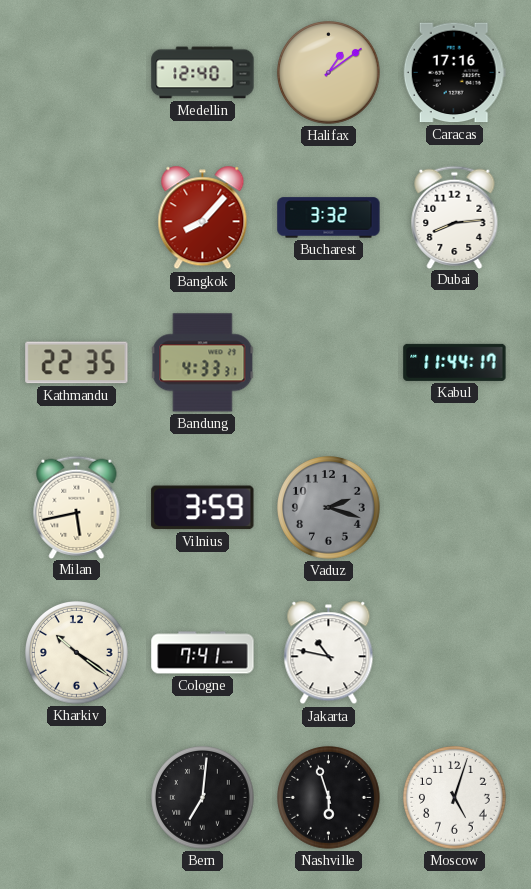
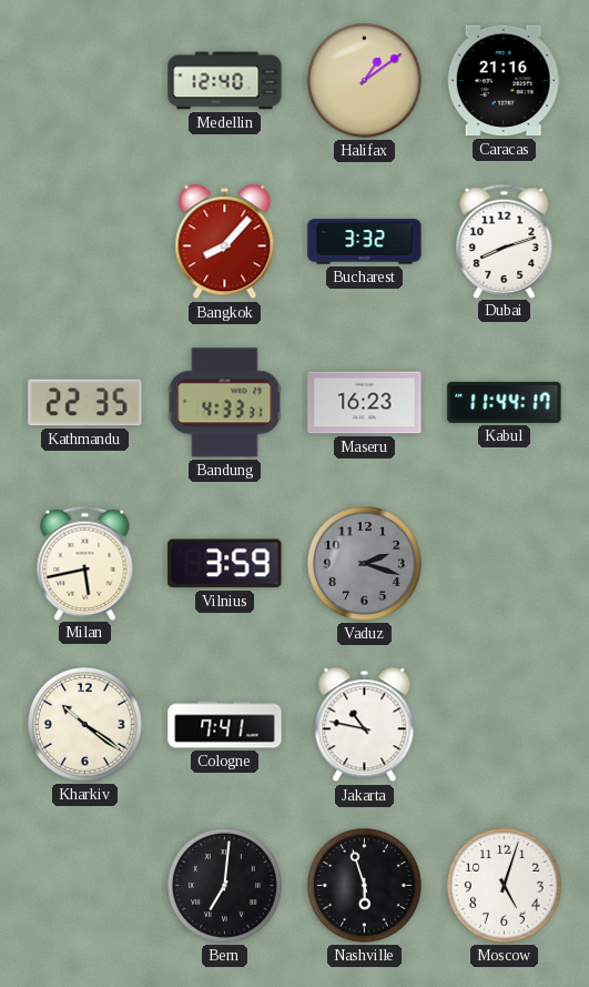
Caracas: 17:16 -> 21:16
Dubai: 8:14 -> 8:12
Maseru: none -> 16:23
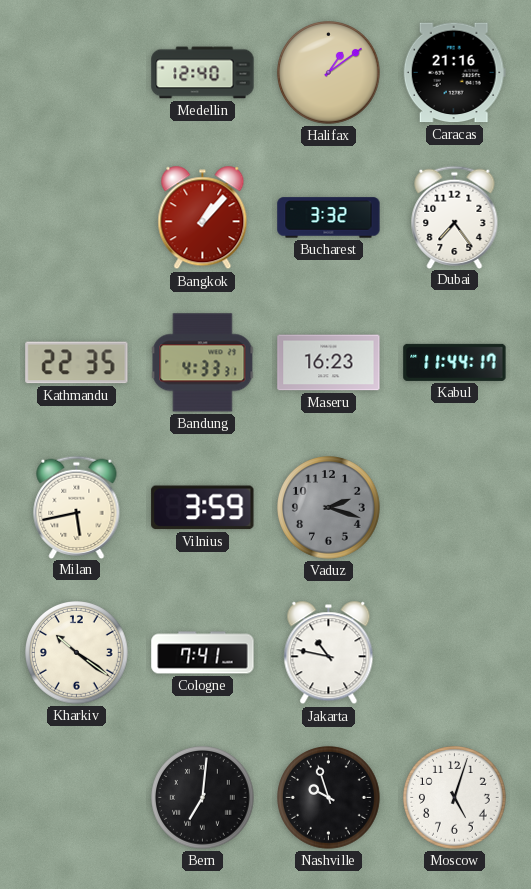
Bangkok: 8:07 -> 1:07
Dubai: 8:12 -> 7:24
Nashville: 5:57 -> 9:57
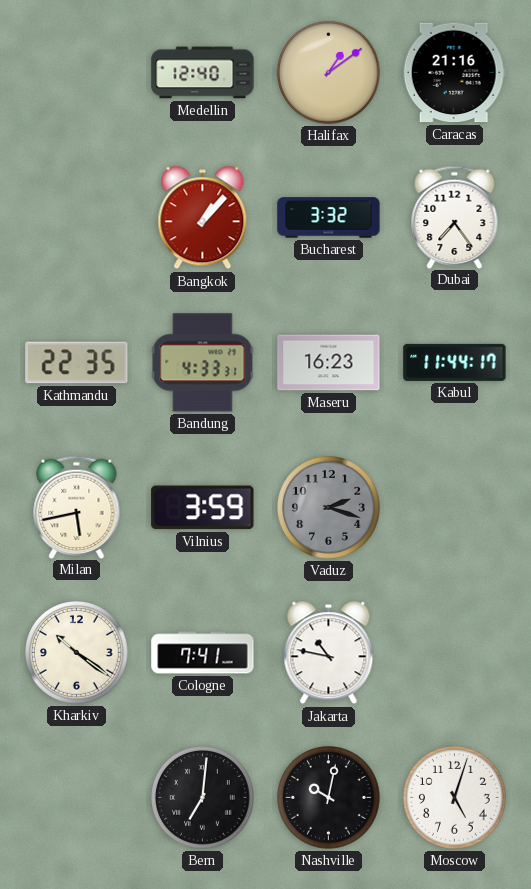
Nashville: 9:57 -> 10:02
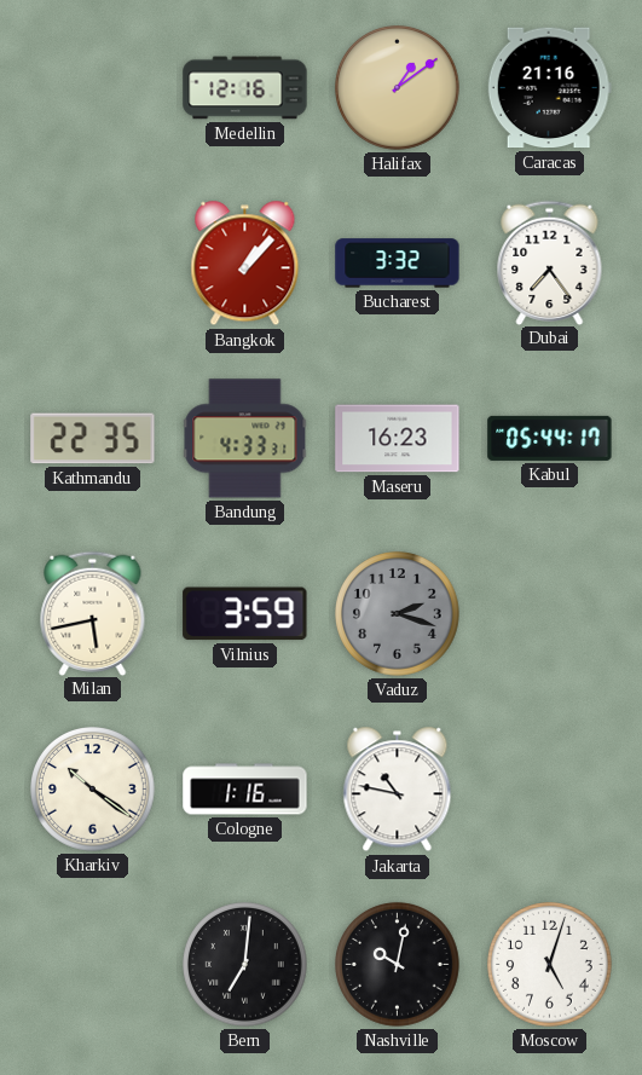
Medellin: 12:40 -> 12:16
Kabul: 11:44 -> 05:44
Cologne: 7:41 -> 1:16
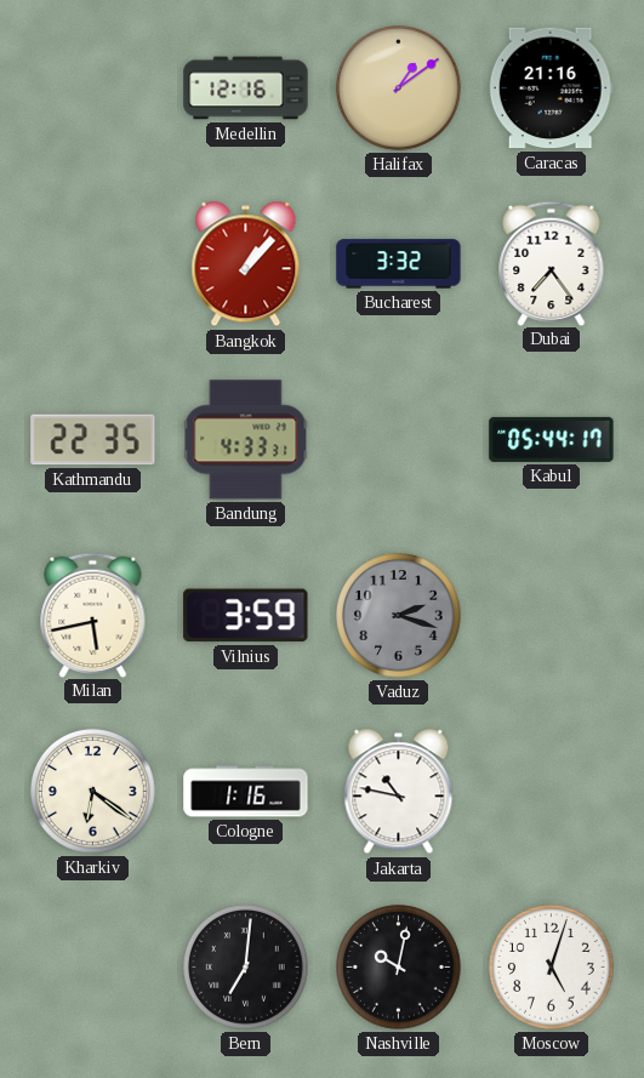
Maseru: 16:23 -> none
Kharkiv: 10:21 -> 6:21
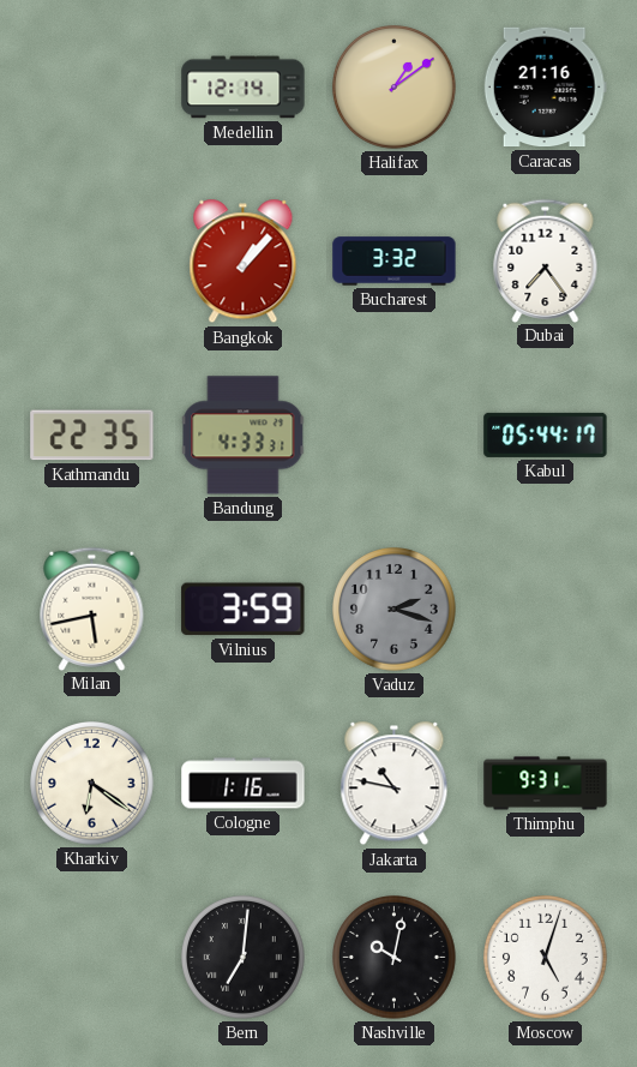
Medellin: 12:16 -> 12:14
Thimphu: none -> 9:31
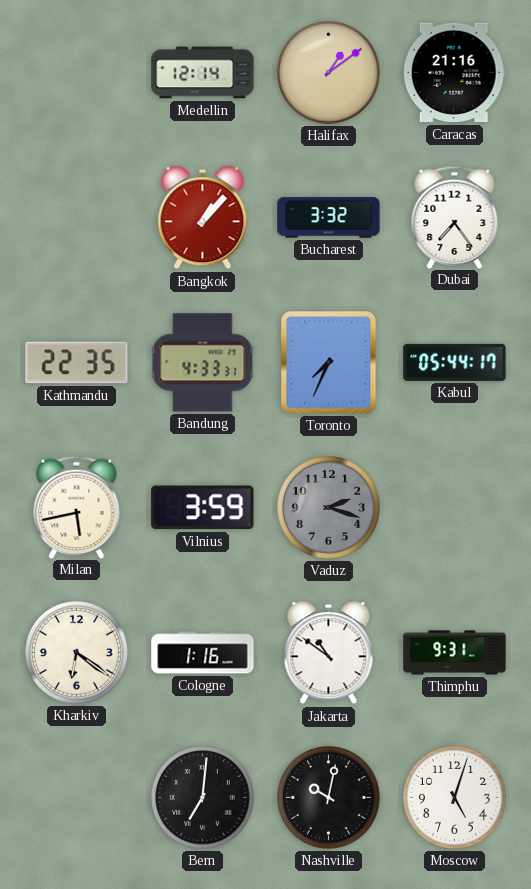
Toronto: none -> 7:34
Jakarta: 10:47 -> 10:51
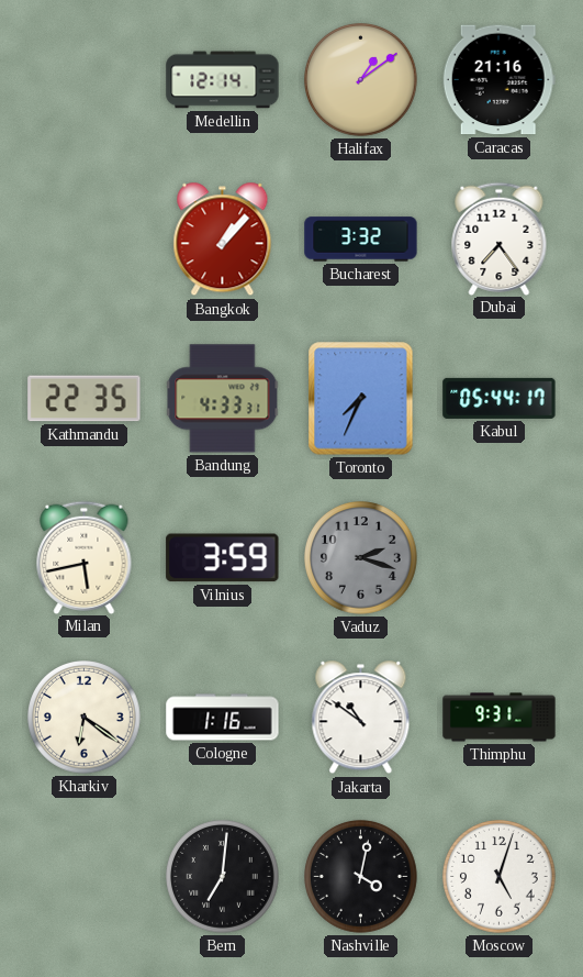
Nashville: 10:02 -> 4:02
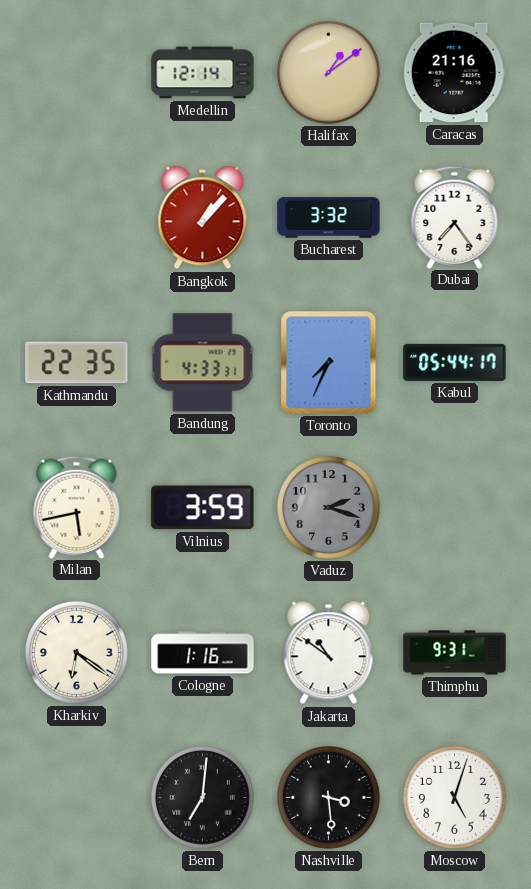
Nashville: 4:02 -> 3:29
